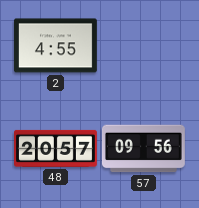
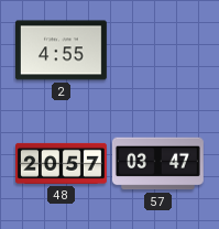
57: 09:56 -> 03:47
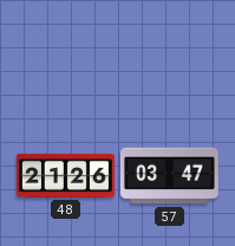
2: 4:55 -> none
48: 20:57 -> 21:26
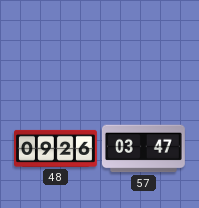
48: 21:26 -> 09:26
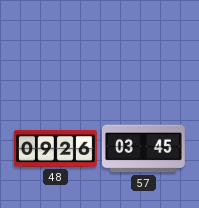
57: 03:47 -> 03:45
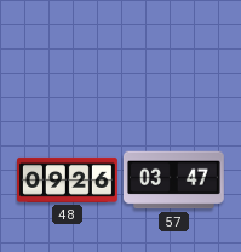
57: 03:45 -> 03:47
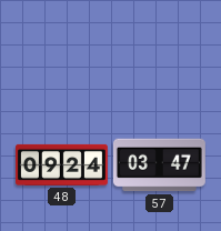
48: 09:26 -> 09:24
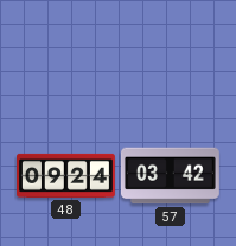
57: 03:47 -> 03:42
